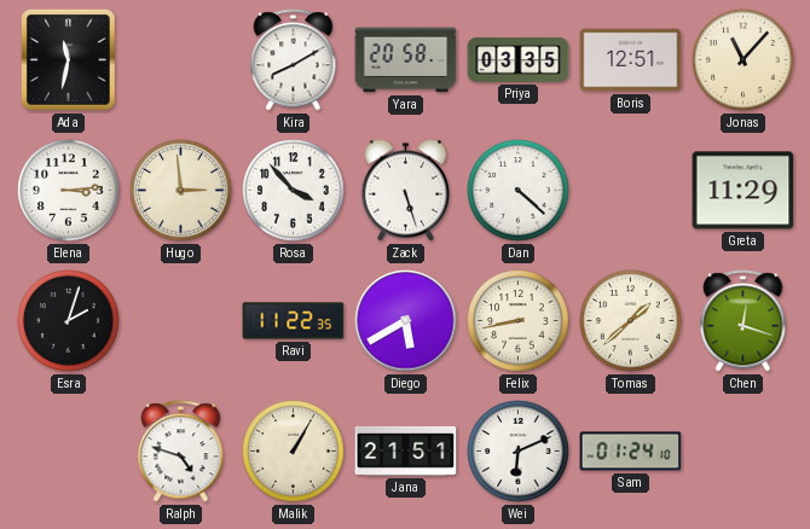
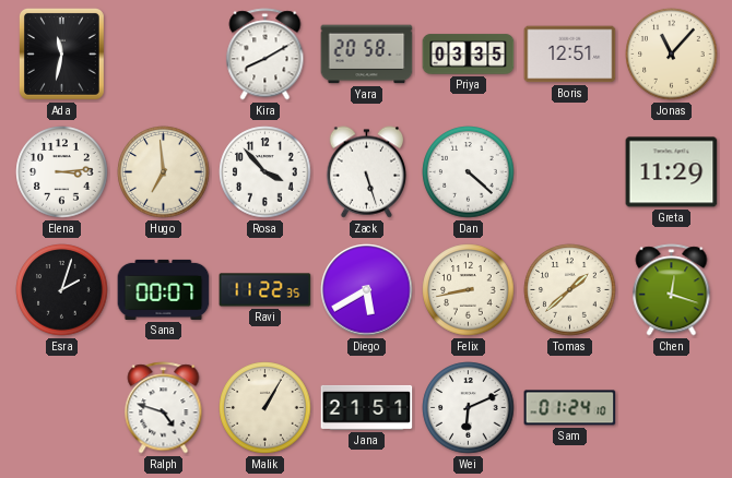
Hugo: 2:59 -> 6:59
Sana: none -> 00:07
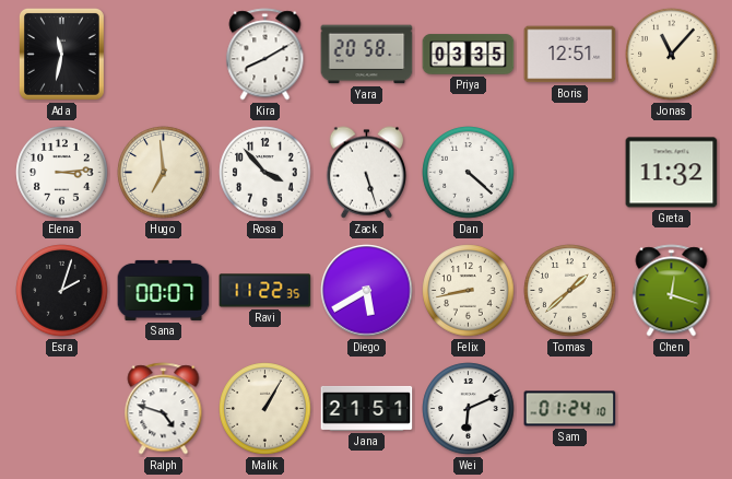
Greta: 11:29 -> 11:32
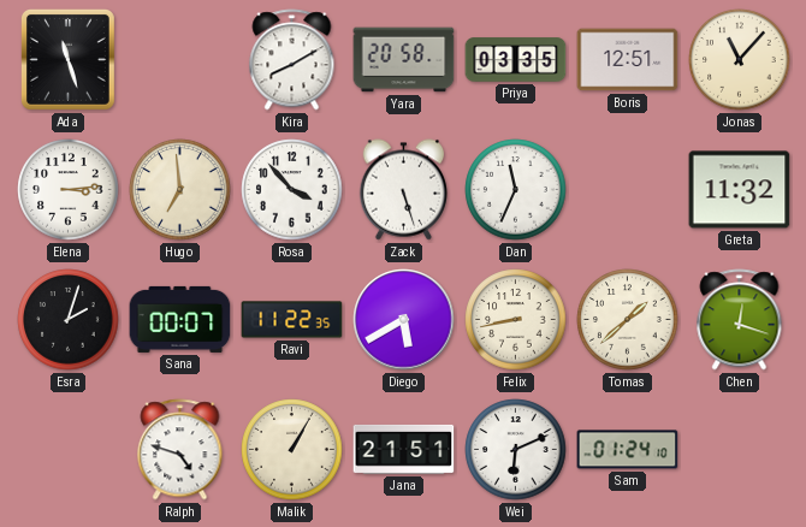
Ada: 11:32 -> 11:27
Dan: 4:22 -> 11:34
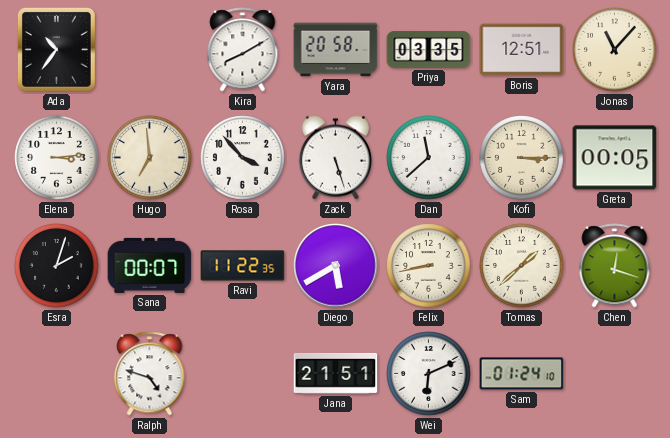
Ada: 11:27 -> 10:36
Dan: 11:34 -> 11:38
Kofi: none -> 3:15
Greta: 11:32 -> 00:05
Malik: 1:05 -> none
